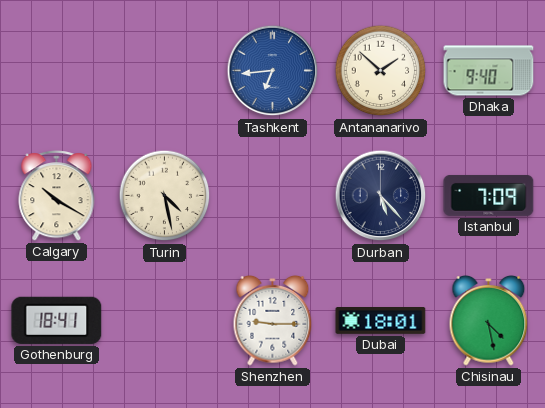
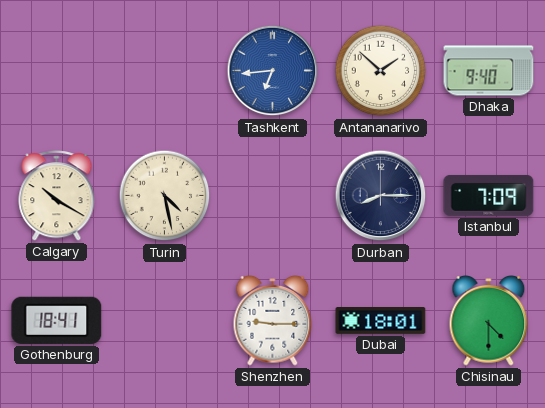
Durban: 5:23 -> 8:15
Chisinau: 4:28 -> 4:30
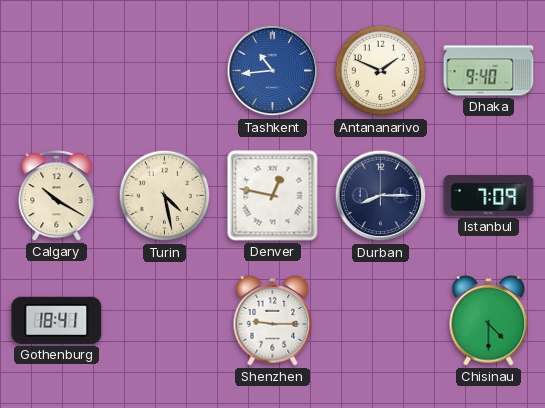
Tashkent: 6:44 -> 10:44
Antananarivo: 1:52 -> 1:49
Denver: none -> 12:47
Dubai: 18:01 -> none
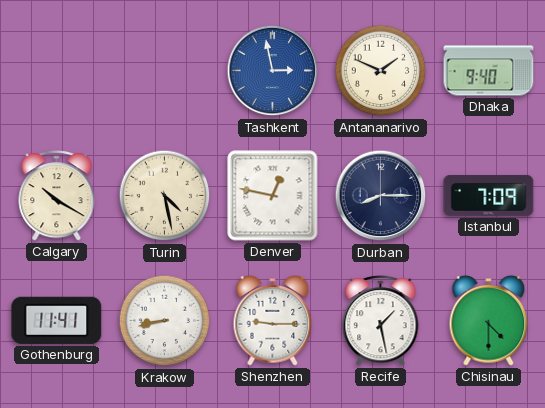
Tashkent: 10:44 -> 2:58
Gothenburg: 18:41 -> 11:41
Krakow: none -> 8:43
Recife: none -> 1:28
